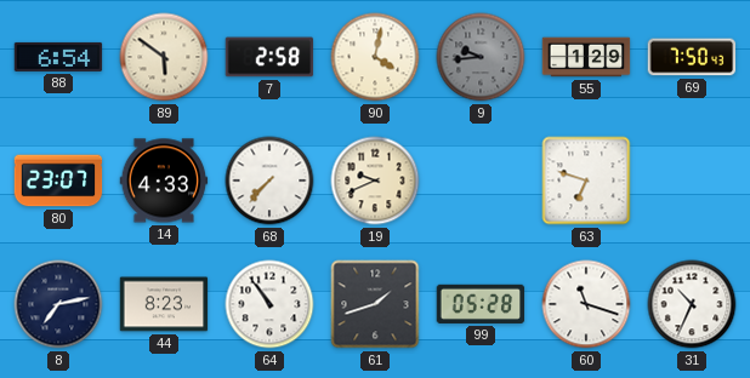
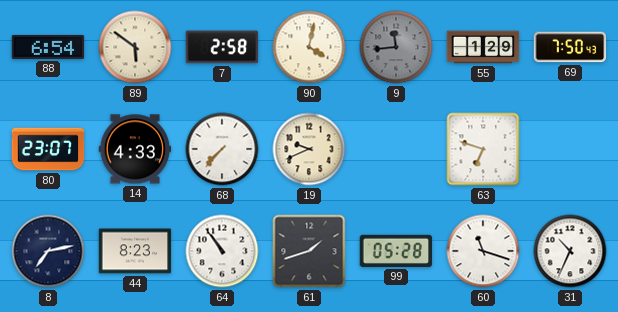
9: 9:44 -> 11:44
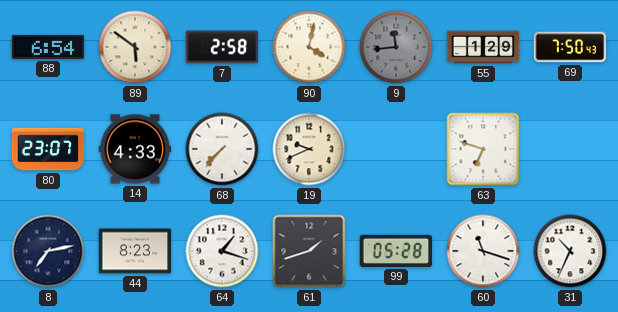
64: 10:54 -> 1:18
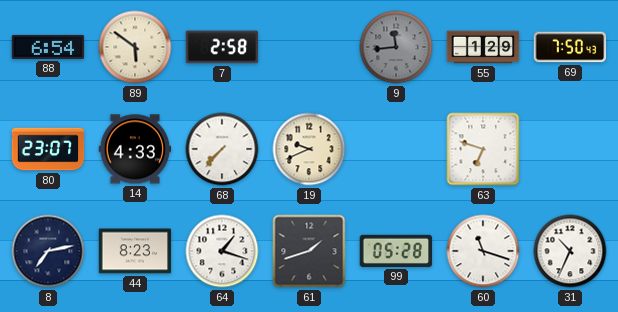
90: 4:02 -> none
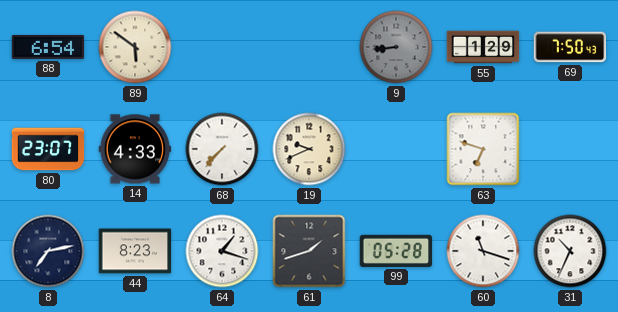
7: 2:58 -> none
9: 11:44 -> 8:44
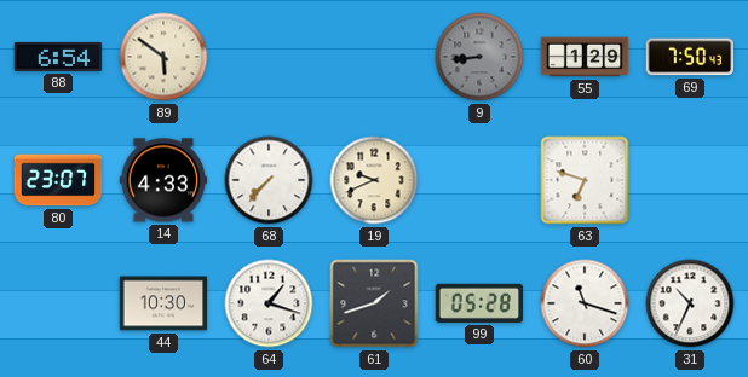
8: 7:13 -> none
44: 8:23 -> 10:30
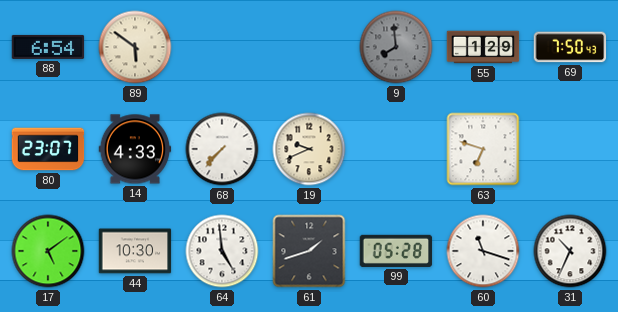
9: 8:44 -> 7:59
17: none -> 5:09
64: 1:18 -> 4:59
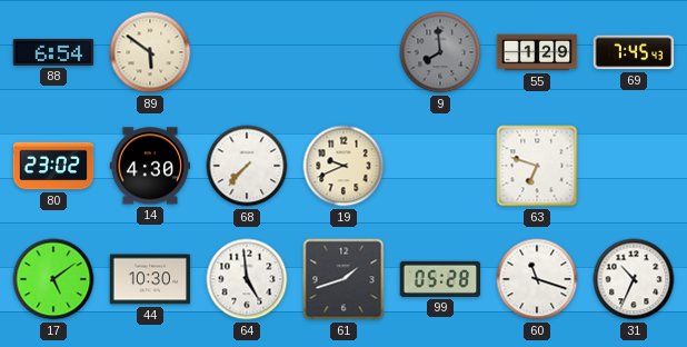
69: 7:50 -> 7:45
80: 23:07 -> 23:02
14: 4:33 -> 4:30
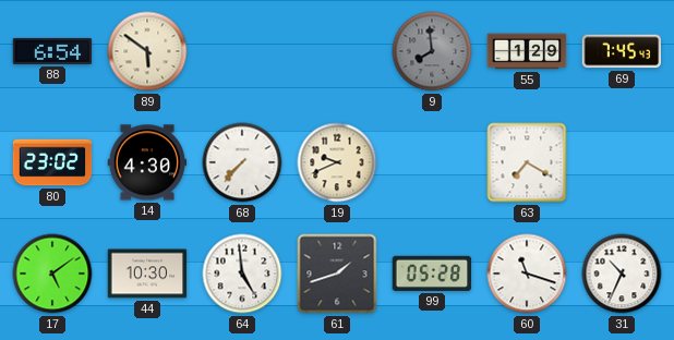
63: 6:48 -> 7:20
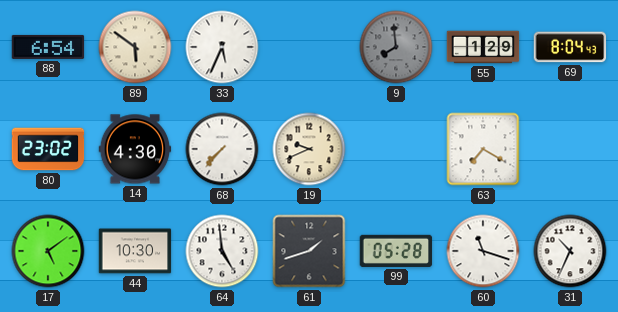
33: none -> 5:34
69: 7:45 -> 8:04
